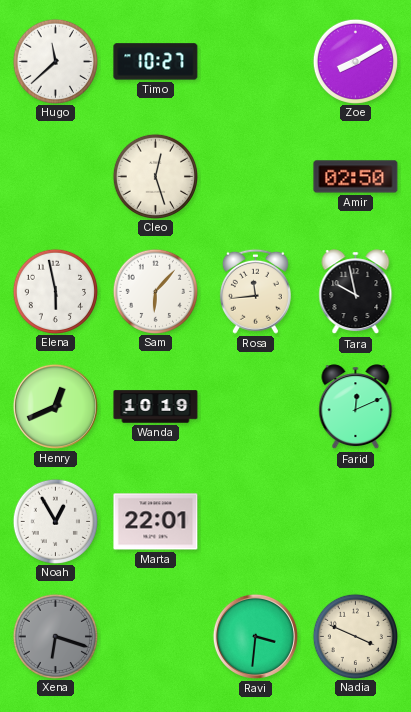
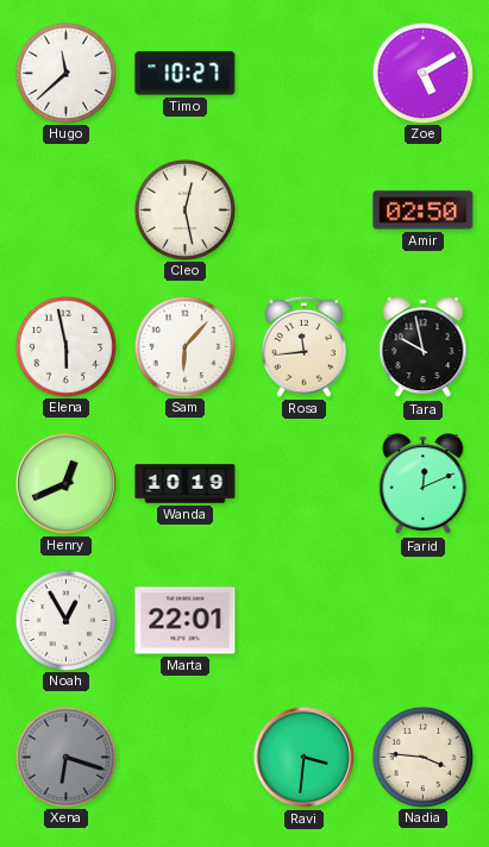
Zoe: 8:10 -> 5:10
Cleo: 12:27 -> 12:28
Nadia: 3:49 -> 3:46
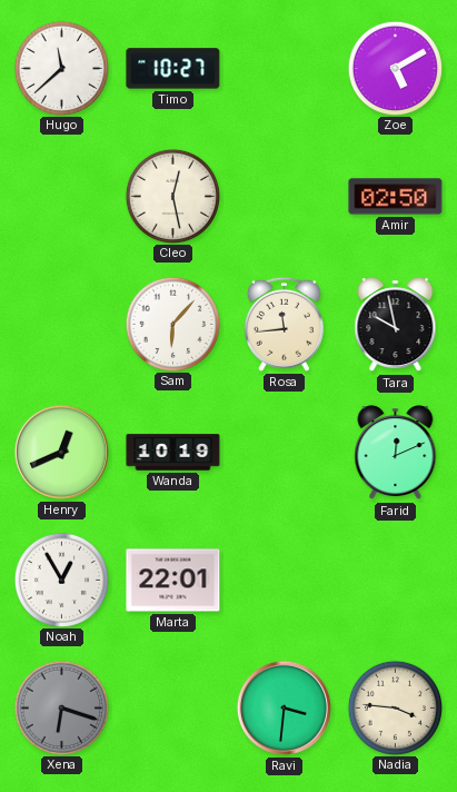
Elena: 5:58 -> none
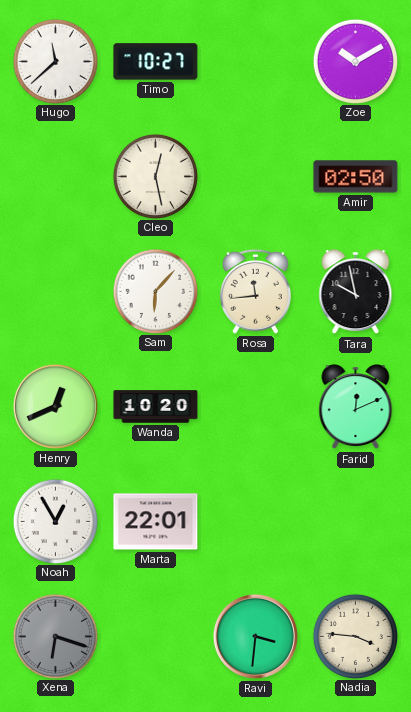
Zoe: 5:10 -> 10:10
Wanda: 10:19 -> 10:20
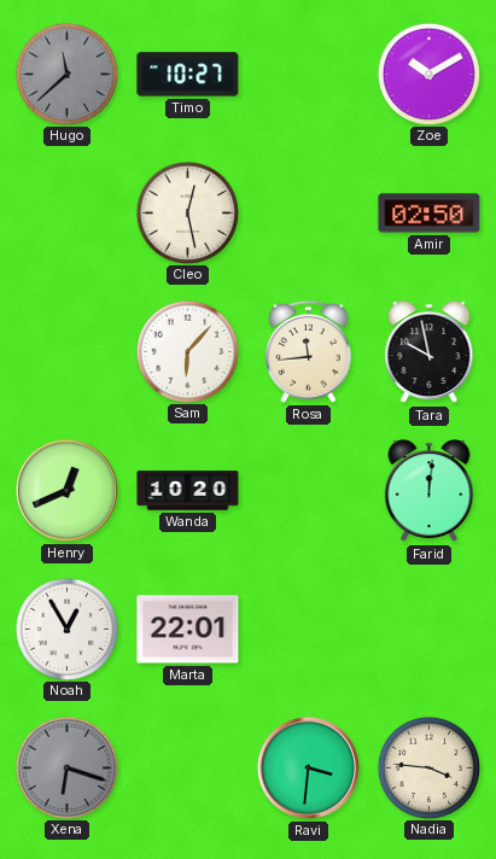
Hugo dial: white -> grey
Farid: 12:11 -> 12:01
